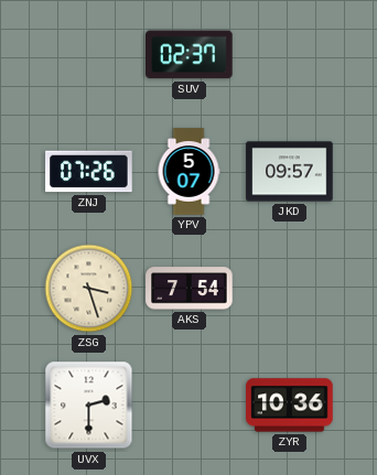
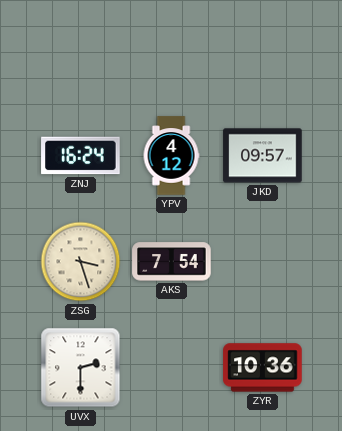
SUV: 02:37 -> none
ZNJ: 07:26 -> 16:24
YPV: 5:07 -> 4:12
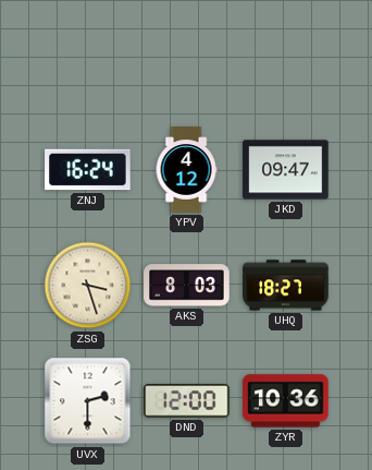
JKD: 09:57 -> 09:47
AKS: 7:54 -> 8:03
UHQ: none -> 18:27
DND: none -> 12:00
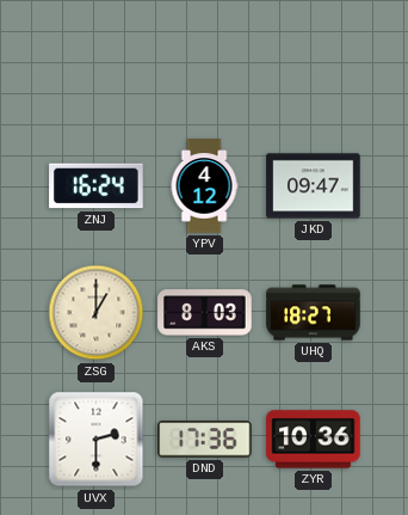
ZSG: 3:27 -> 1:00
DND: 12:00 -> 17:36
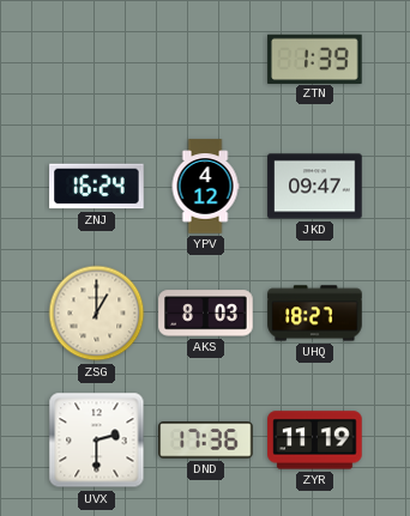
ZTN: none -> 1:39
ZYR: 10:36 -> 11:19
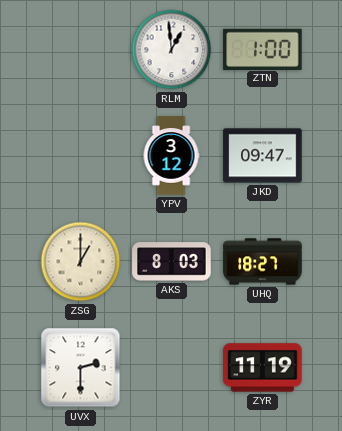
RLM: none -> 12:59
ZTN: 1:39 -> 1:00
ZNJ: 16:24 -> none
YPV: 4:12 -> 3:12
DND: 17:36 -> none
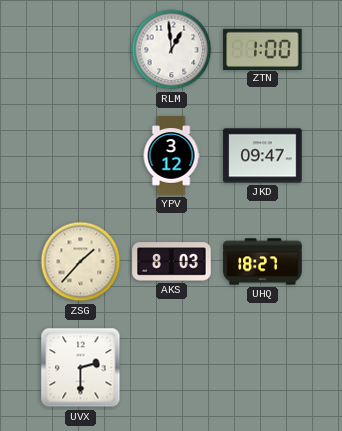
ZSG: 1:00 -> 1:37
ZYR: 11:19 -> none
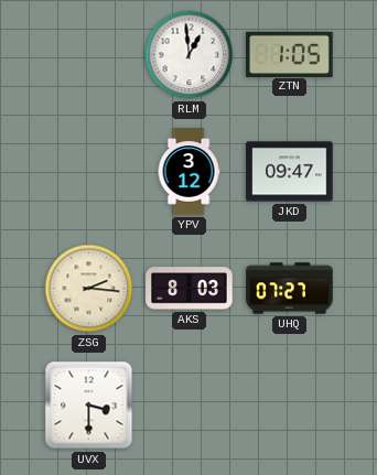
ZTN: 1:00 -> 1:05
ZSG: 1:37 -> 2:16
UHQ: 18:27 -> 07:27
UVX: 2:30 -> 3:30
